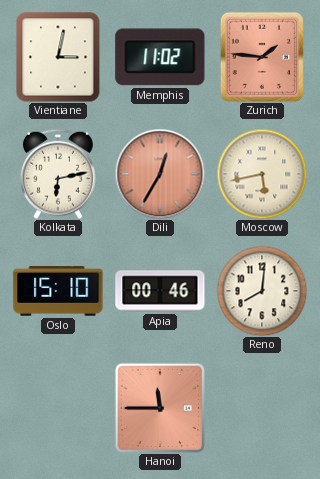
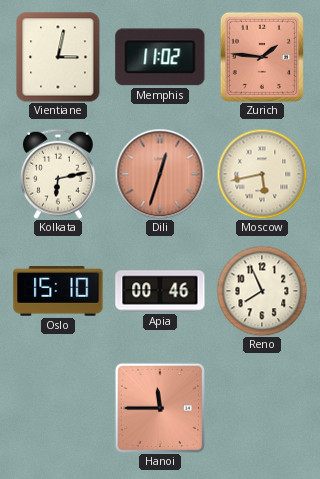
Dili: 12:35 -> 12:33
Reno: 8:01 -> 7:56
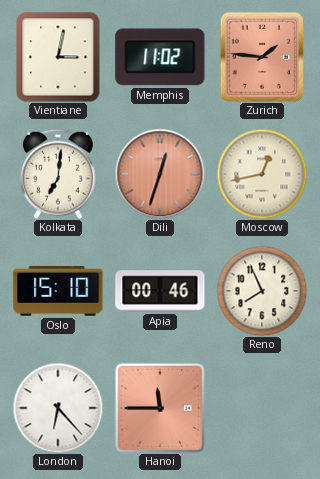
Kolkata: 6:13 -> 7:01
Moscow: 5:43 -> 12:43
London: none -> 6:23
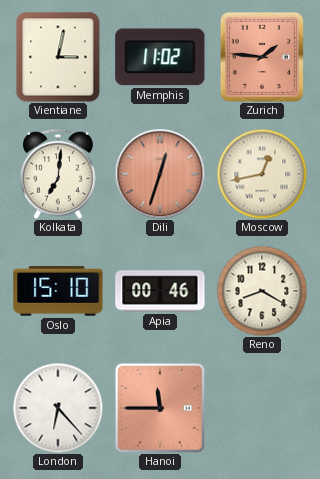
Reno: 7:56 -> 8:20
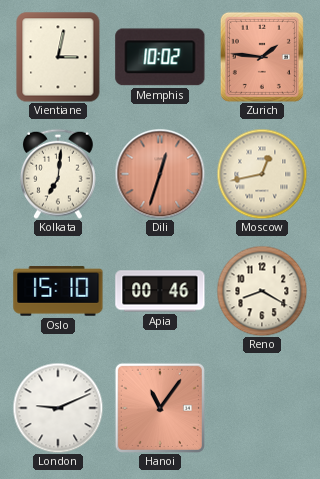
Memphis: 11:02 -> 10:02
London: 6:23 -> 9:11
Hanoi: 11:45 -> 11:06
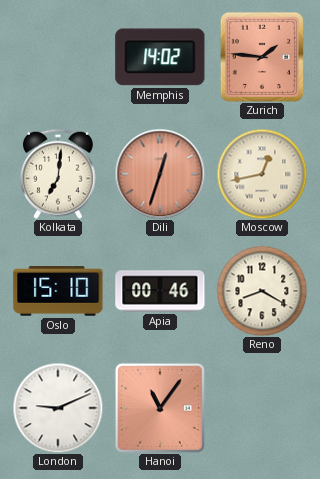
Vientiane: 3:02 -> none
Memphis: 10:02 -> 14:02
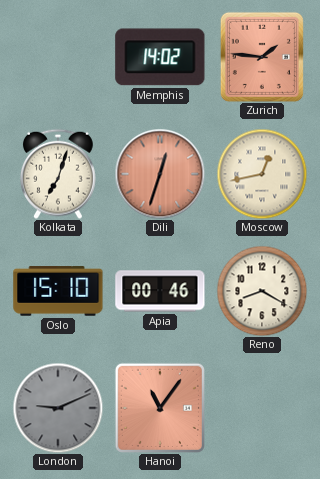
Kolkata: 7:01 -> 7:03
London dial: white -> grey
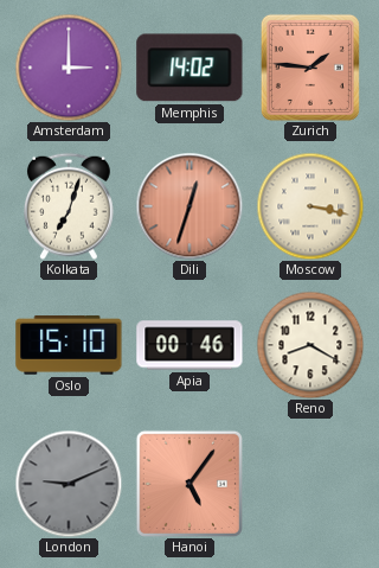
Amsterdam: none -> 3:00
Moscow: 12:43 -> 3:17
Hanoi: 11:06 -> 5:06
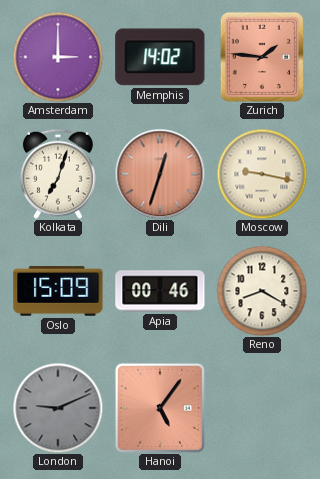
Moscow: 3:17 -> 9:17
Oslo: 15:10 -> 15:09
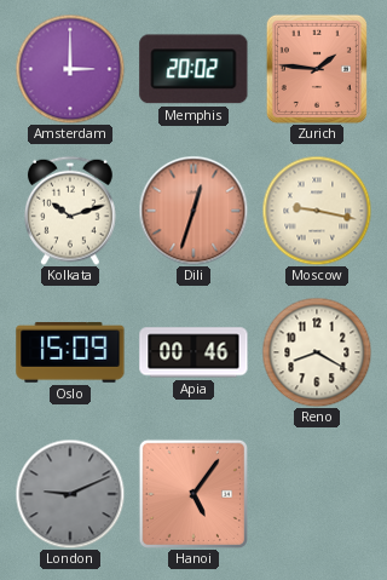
Memphis: 14:02 -> 20:02
Kolkata: 7:03 -> 10:12
